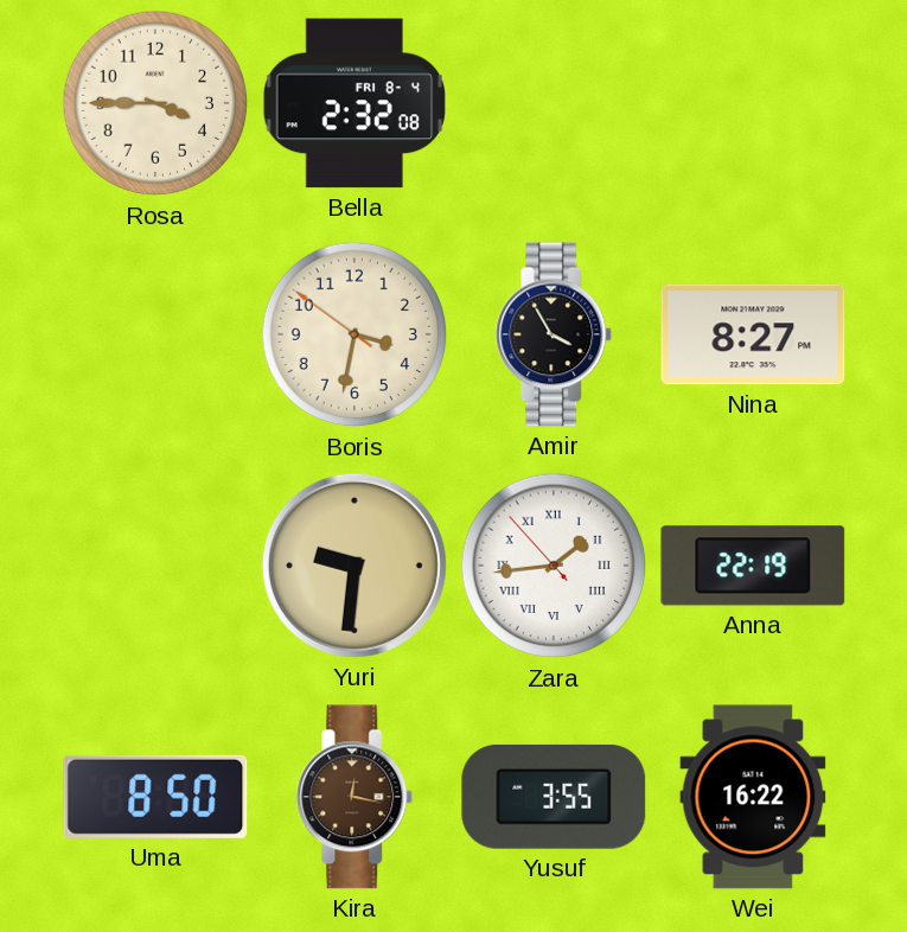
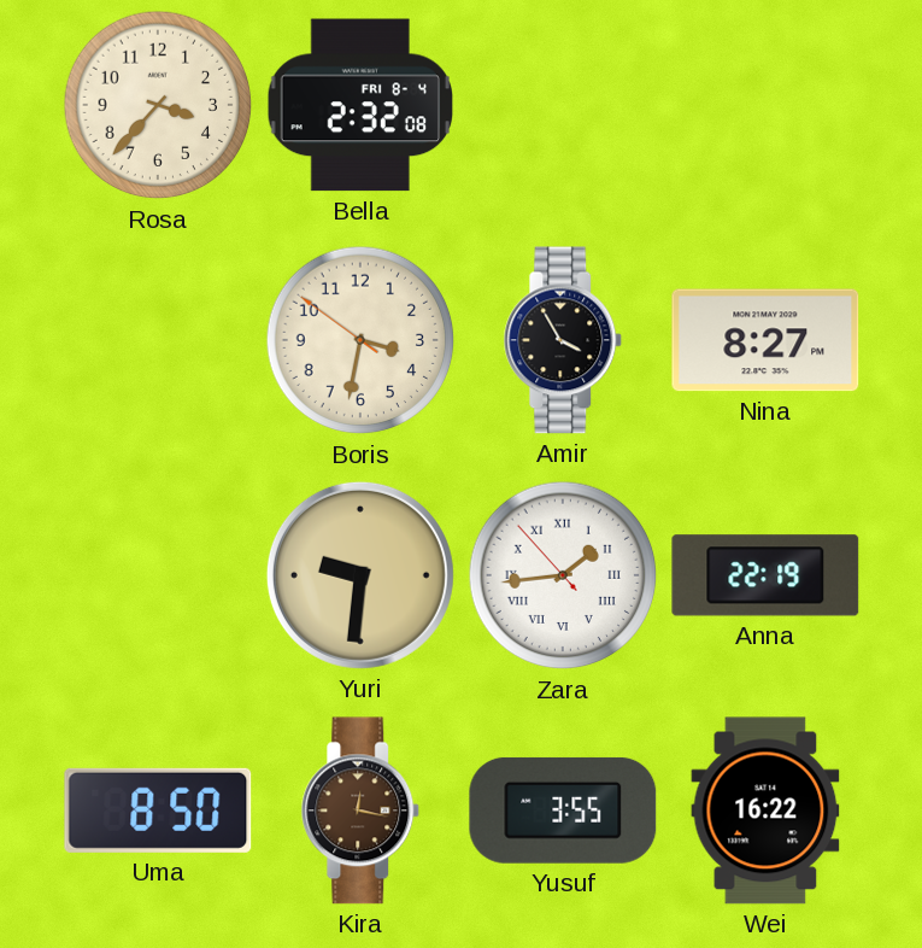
Rosa: 3:45 -> 3:37
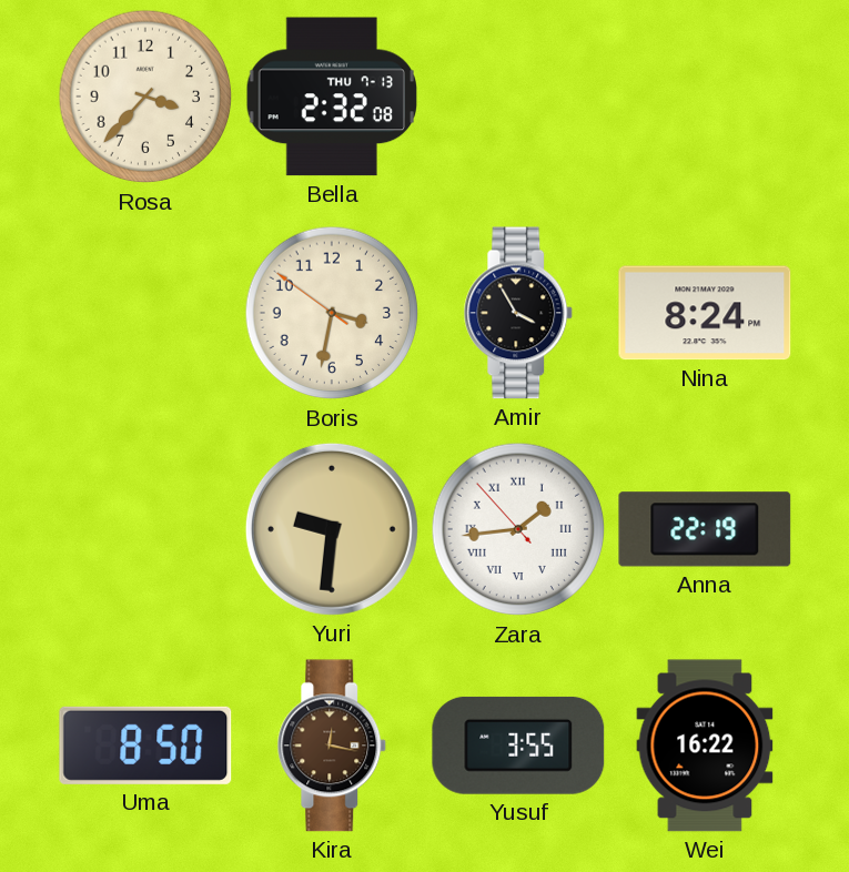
Bella date: FRI 8-4 -> THU 7-13
Nina: 8:27 -> 8:24
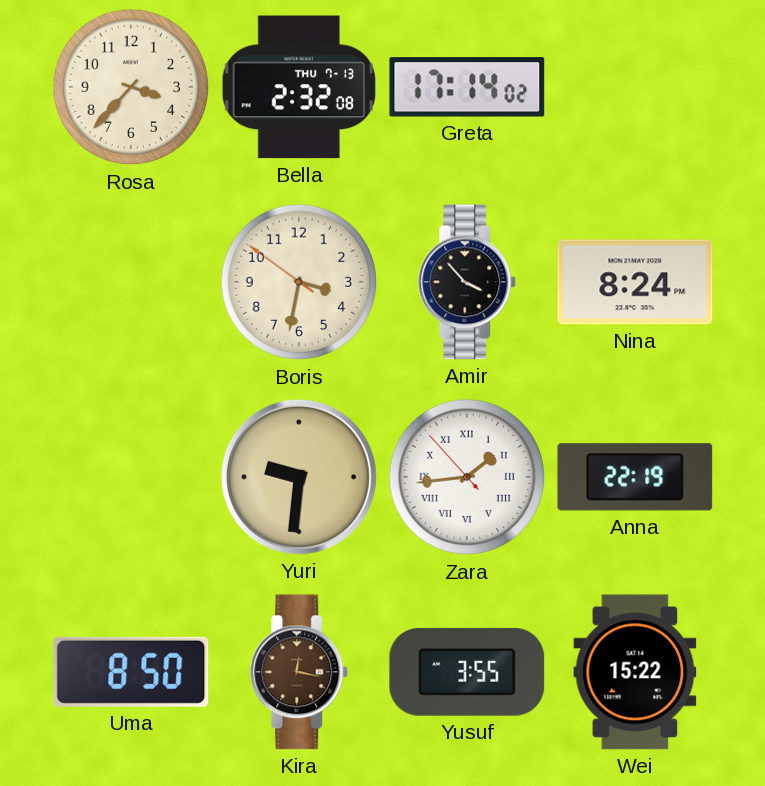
Greta: none -> 17:14
Amir: 3:55 -> 3:53
Wei: 16:22 -> 15:22
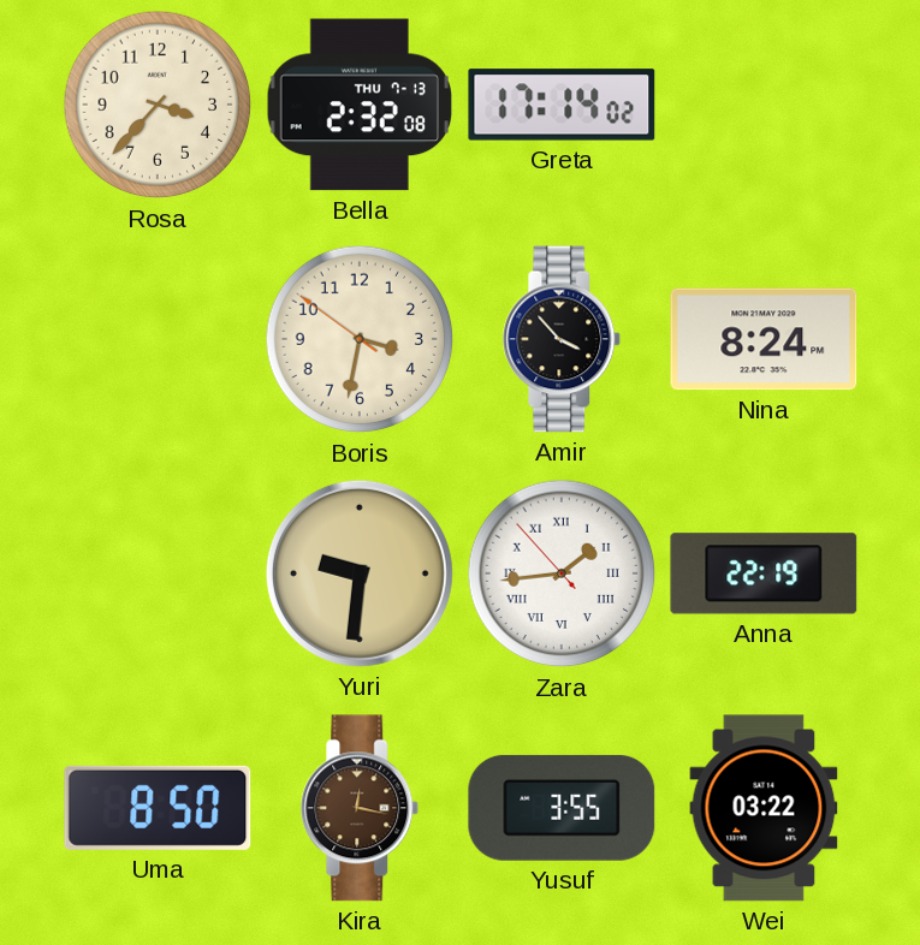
Wei: 15:22 -> 03:22
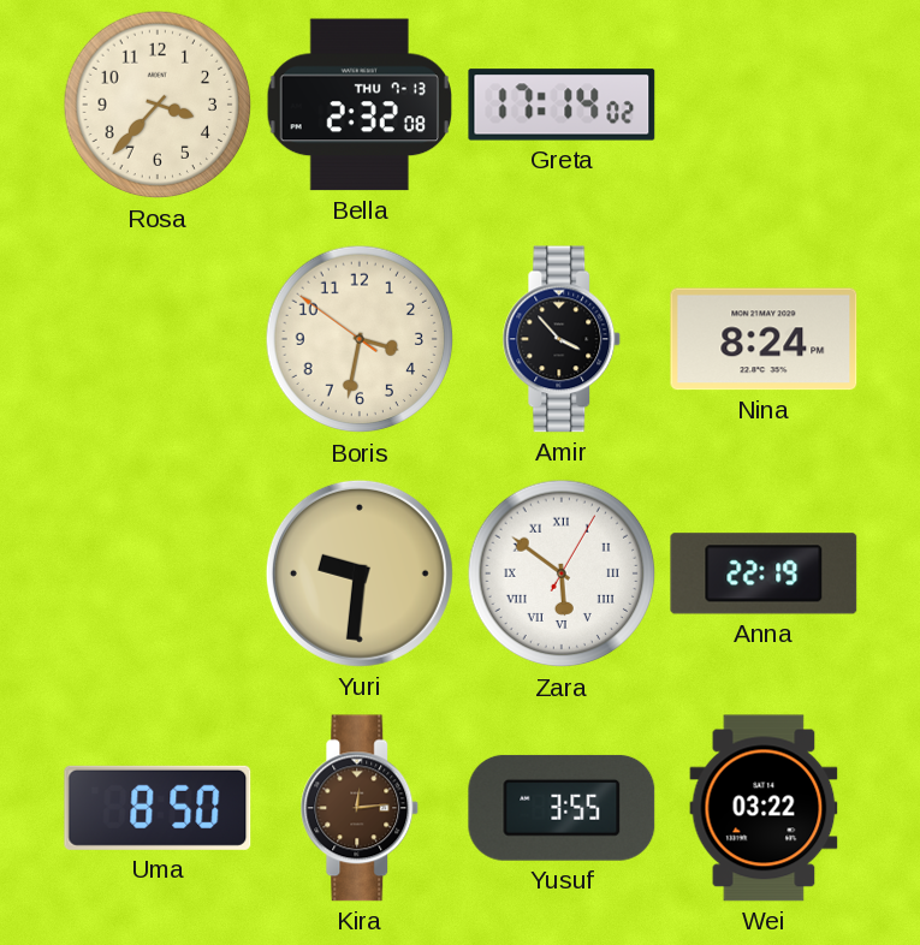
Zara: 1:43 -> 5:51
Kira: 12:17 -> 12:14
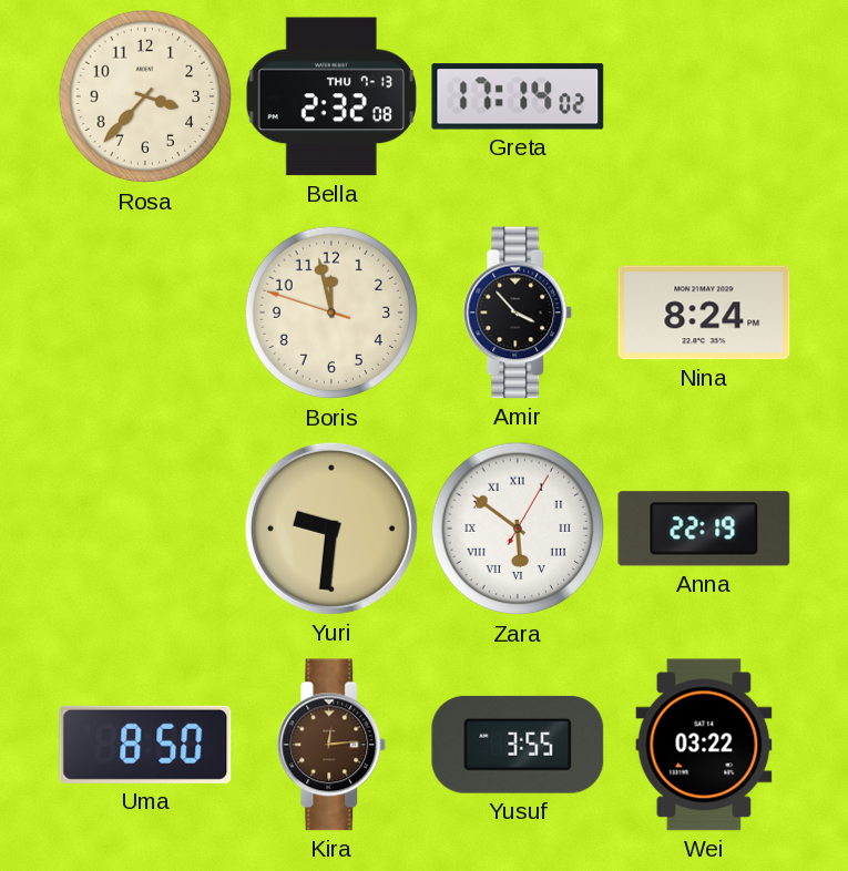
Boris: 3:31 -> 11:57
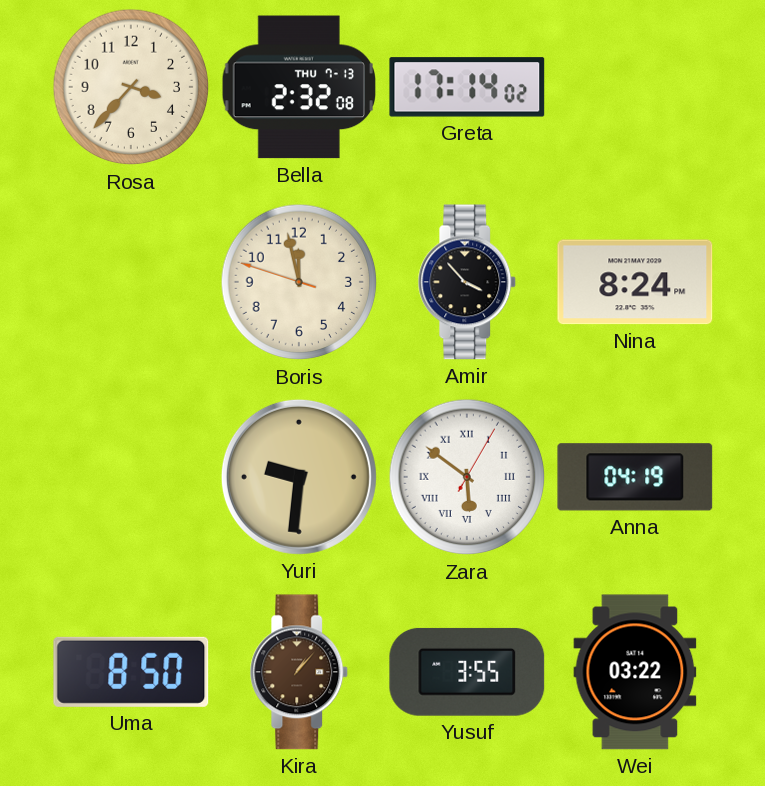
Anna: 22:19 -> 04:19
Kira: 12:14 -> 1:07
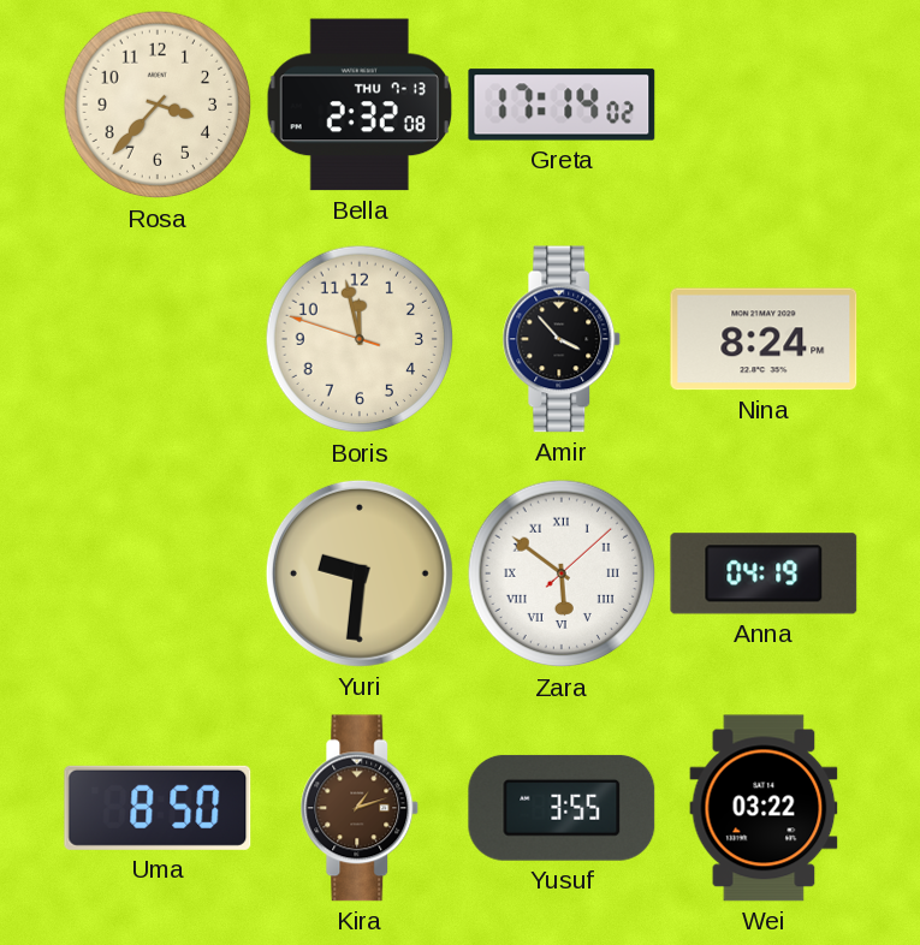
Zara: 5:51:05 -> 5:51:08
Kira: 1:07 -> 1:12
